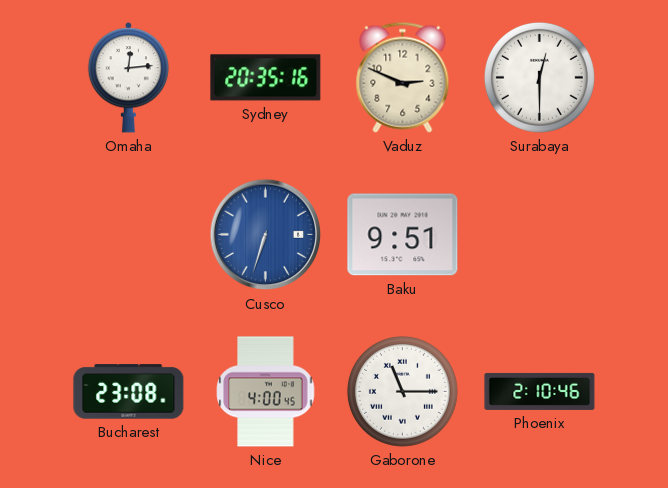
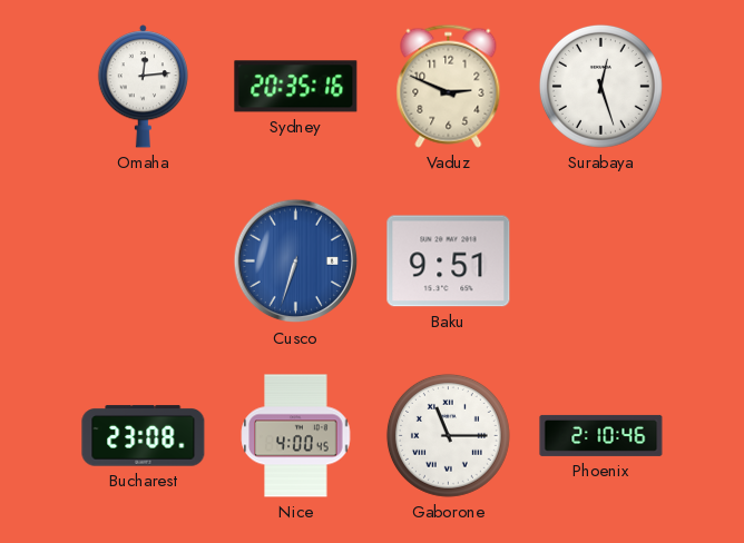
Surabaya: 12:30 -> 12:27
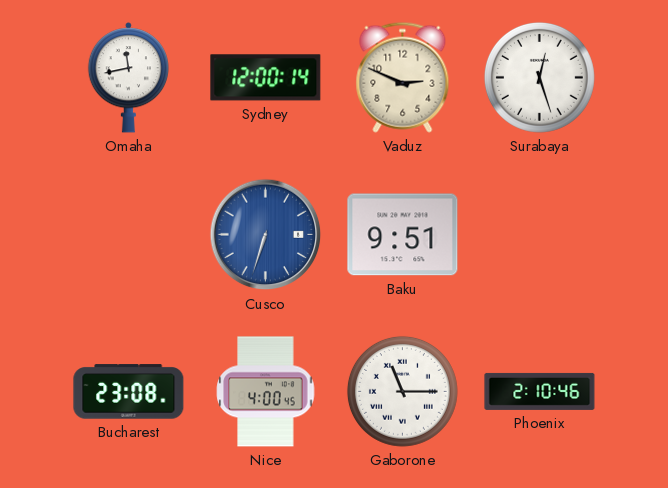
Omaha: 12:14 -> 11:43
Sydney: 20:35 -> 12:00
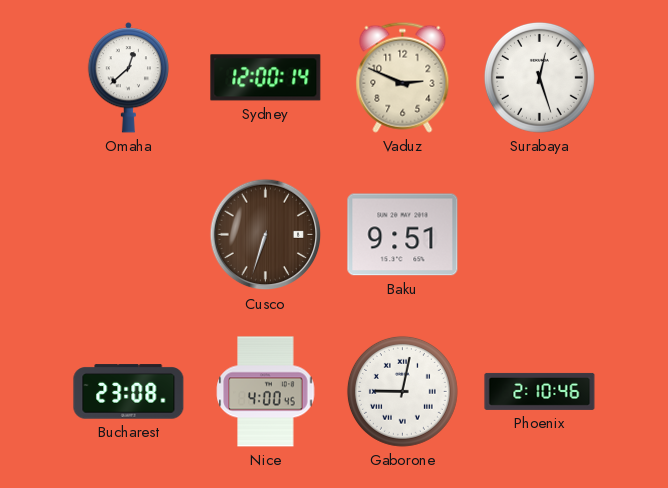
Omaha: 11:43 -> 12:38
Cusco dial: blue -> brown
Gaborone: 11:15 -> 9:02
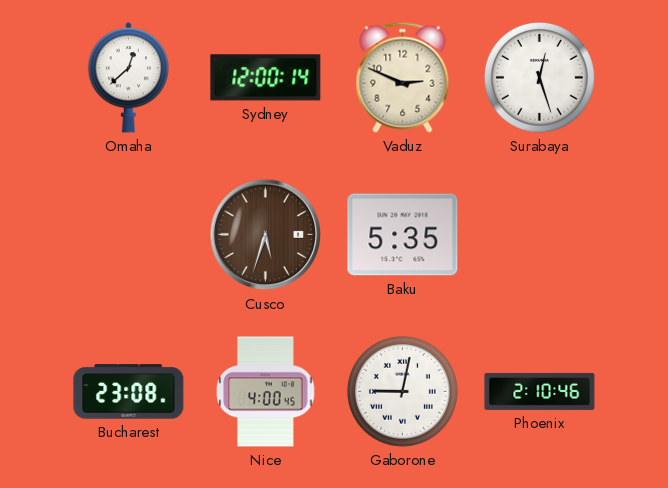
Cusco: 6:33 -> 5:33
Baku: 9:51 -> 5:35
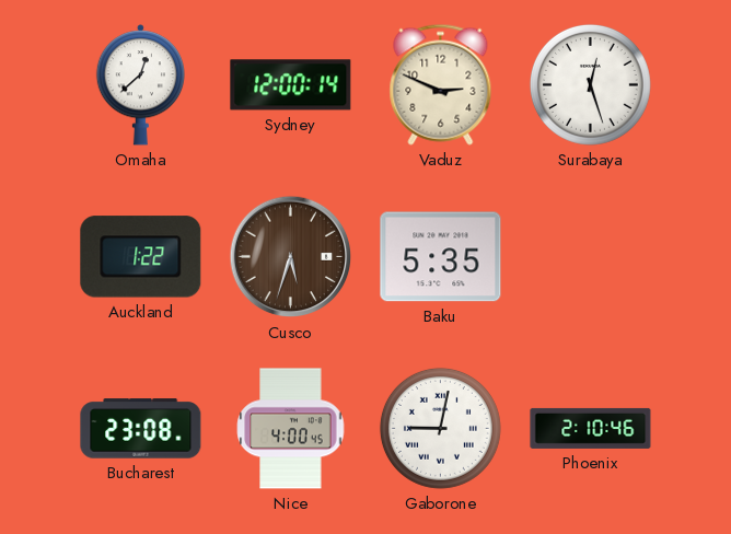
Auckland: none -> 1:22
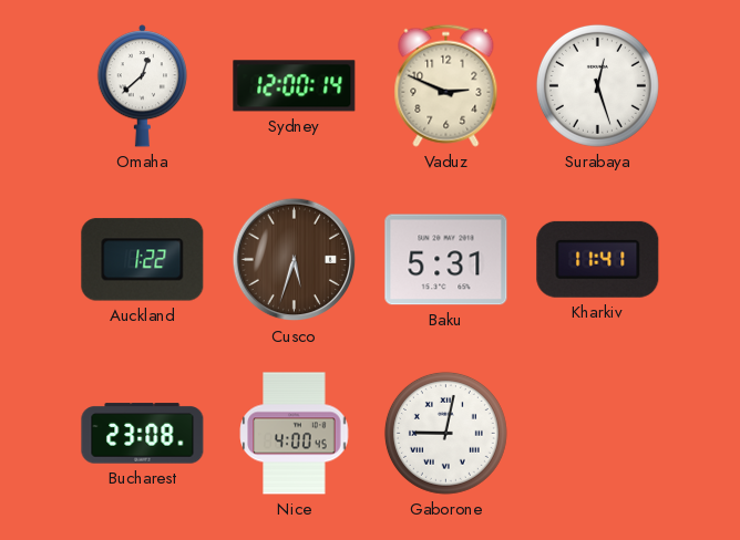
Baku: 5:35 -> 5:31
Kharkiv: none -> 11:41
Phoenix: 2:10 -> none
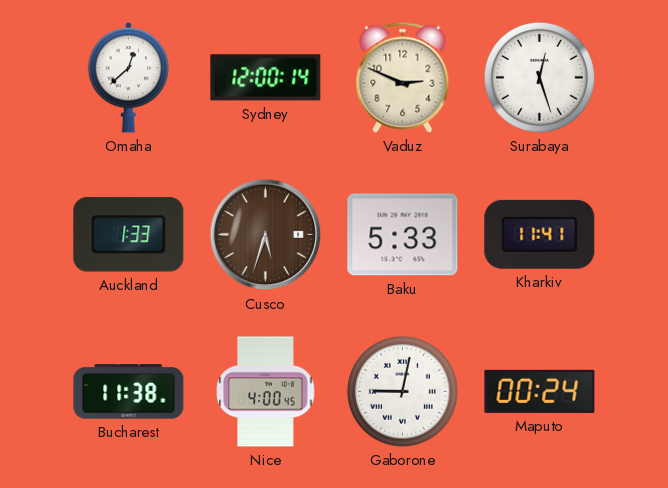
Auckland: 1:22 -> 1:33
Baku: 5:31 -> 5:33
Bucharest: 23:08 -> 11:38
Maputo: none -> 00:24
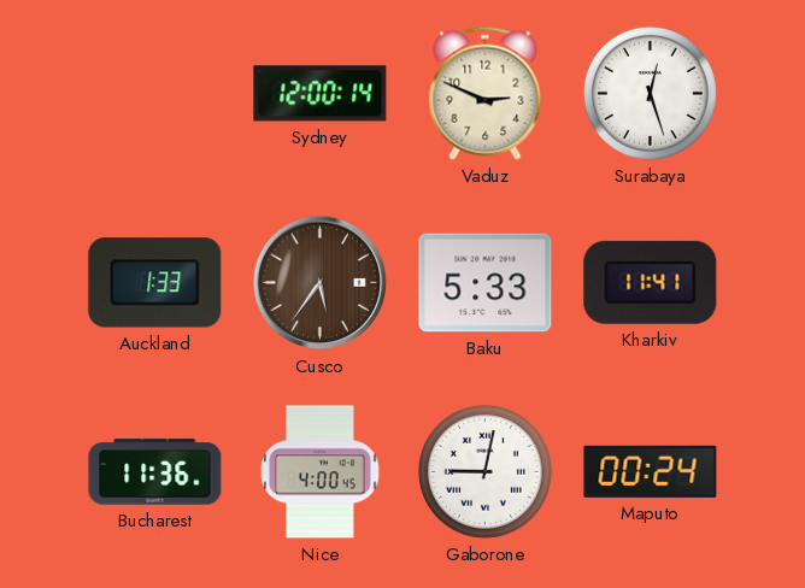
Omaha: 12:38 -> none
Cusco: 5:33 -> 5:36
Bucharest: 11:38 -> 11:36
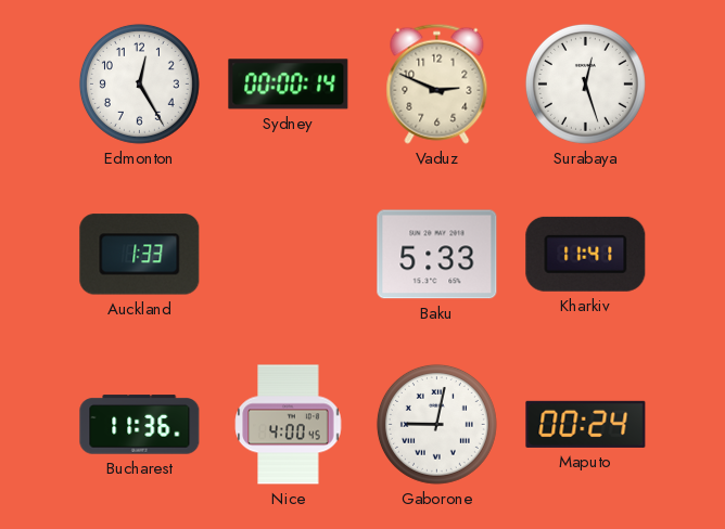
Edmonton: none -> 12:25
Sydney: 12:00 -> 00:00
Cusco: 5:36 -> none
